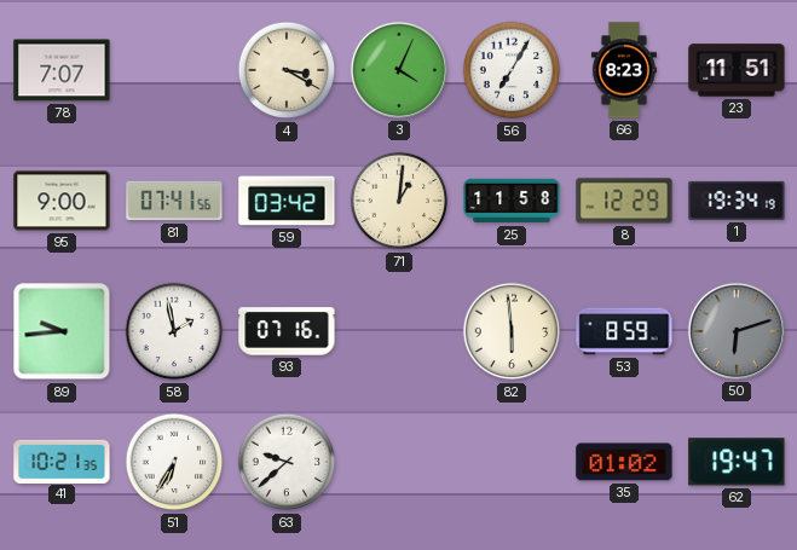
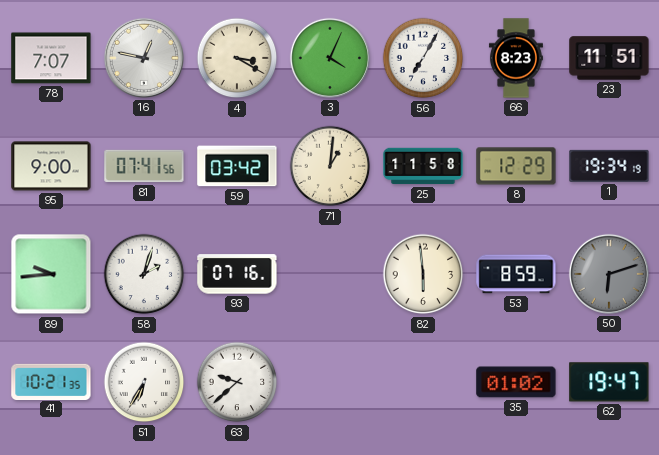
16: none -> 12:47
58: 1:58 -> 2:03
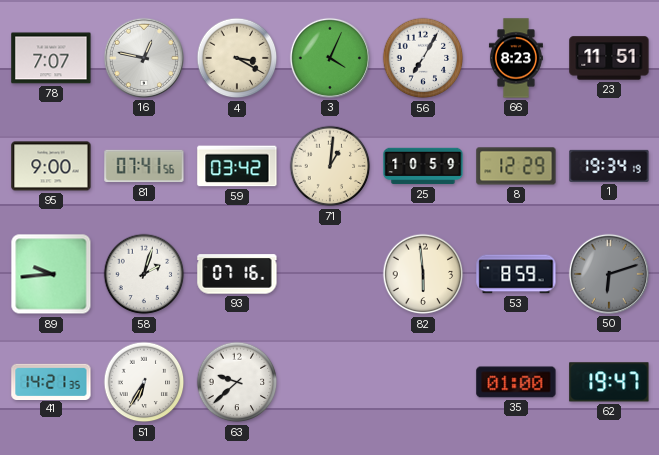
25: 11:58 -> 10:59
41: 10:21 -> 14:21
35: 01:02 -> 01:00
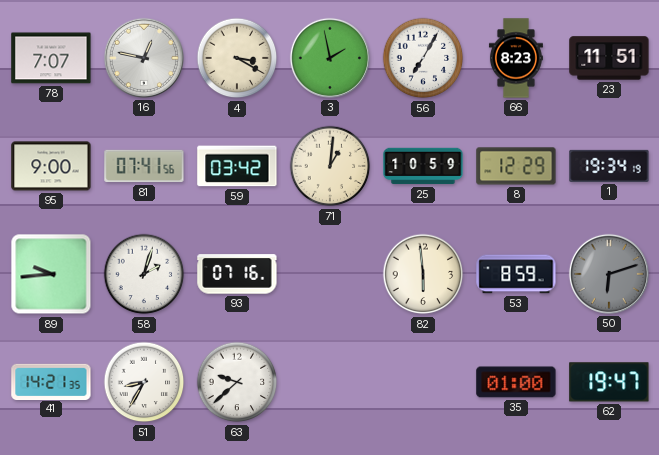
3: 4:04 -> 1:58
51: 6:35 -> 8:35
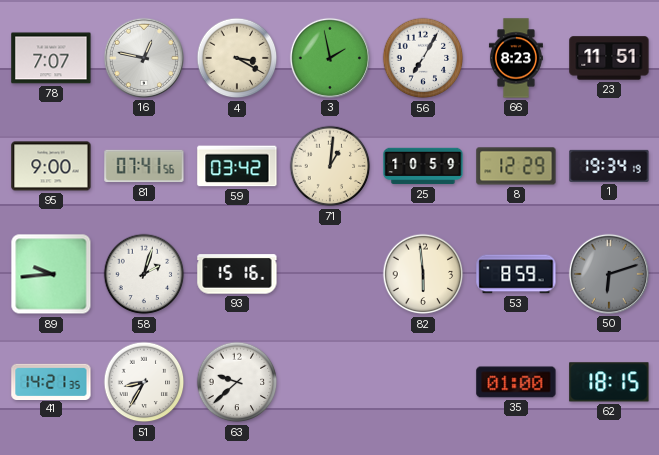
93: 07:16 -> 15:16
62: 19:47 -> 18:15
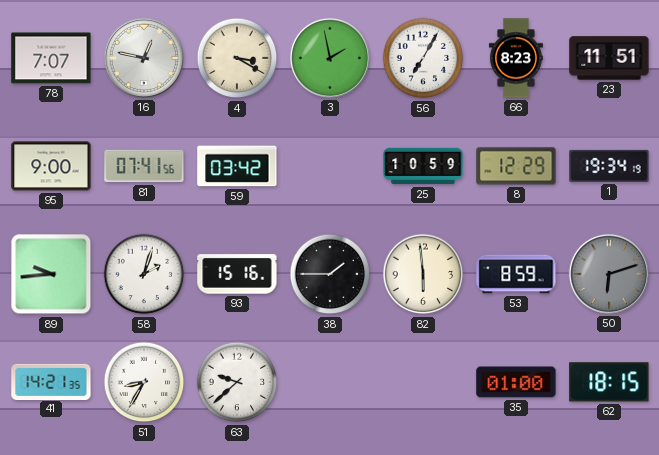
71: 1:01 -> none
38: none -> 1:45
